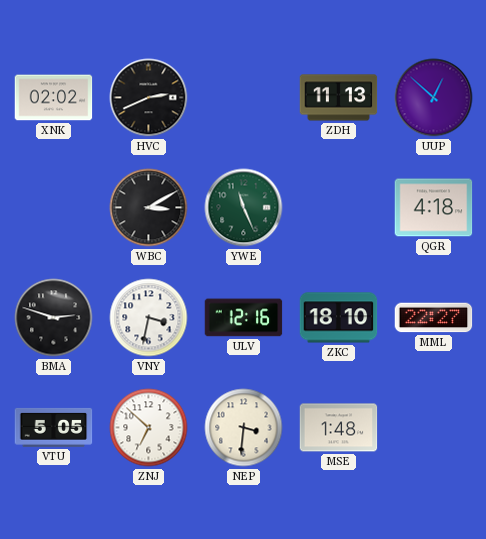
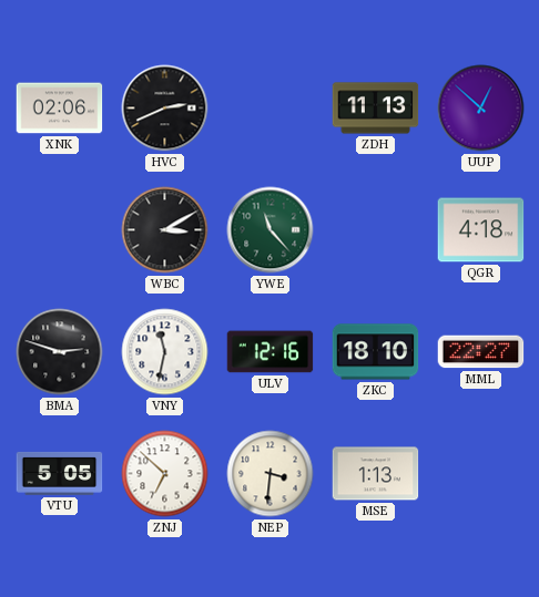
XNK: 02:02 -> 02:06
YWE: 11:26 -> 11:23
VNY: 3:32 -> 11:32
MSE: 1:48 -> 1:13
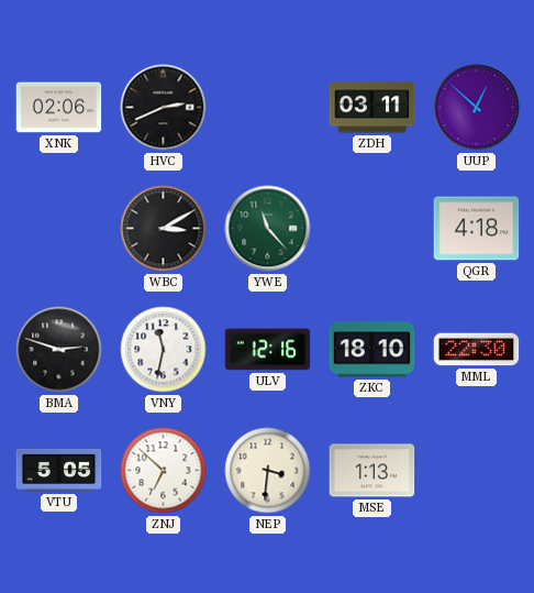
ZDH: 11:13 -> 03:11
MML: 22:27 -> 22:30
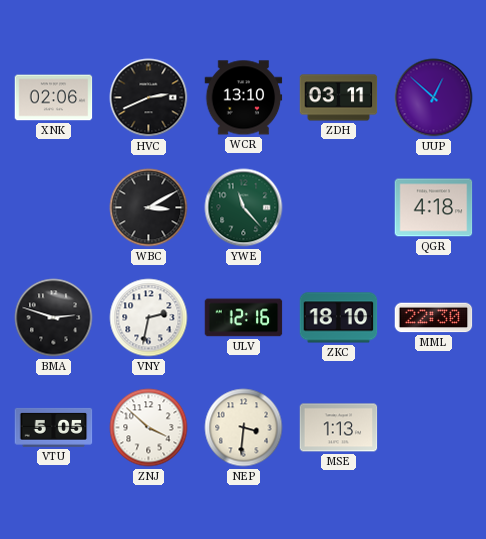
WCR: none -> 13:10
VNY: 11:32 -> 2:32
ZNJ: 6:52 -> 3:52
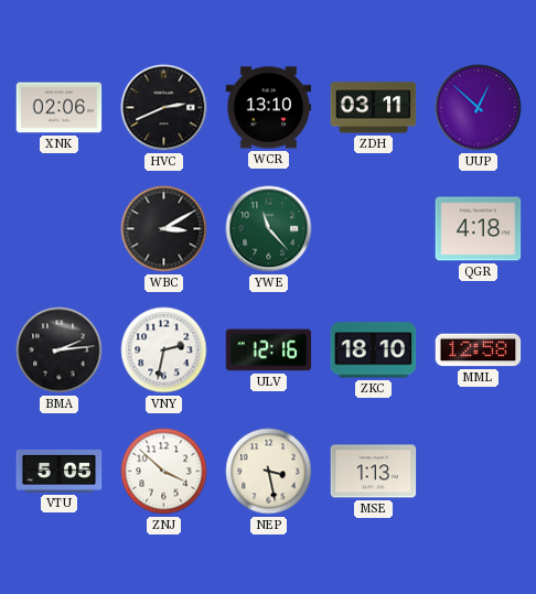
BMA: 2:48 -> 2:14
MML: 22:30 -> 12:58
NEP: 3:31 -> 3:28
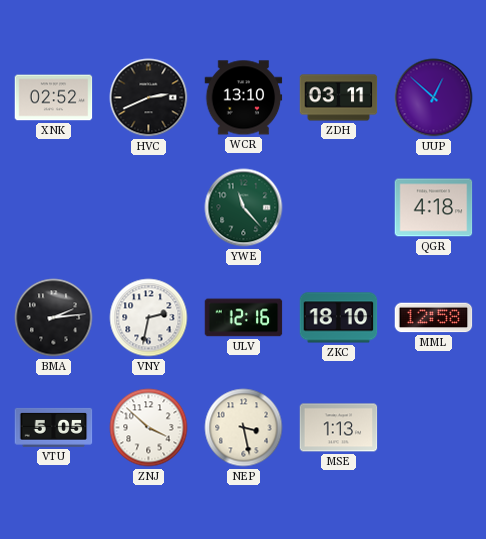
XNK: 02:06 -> 02:52
WBC: 3:10 -> none
